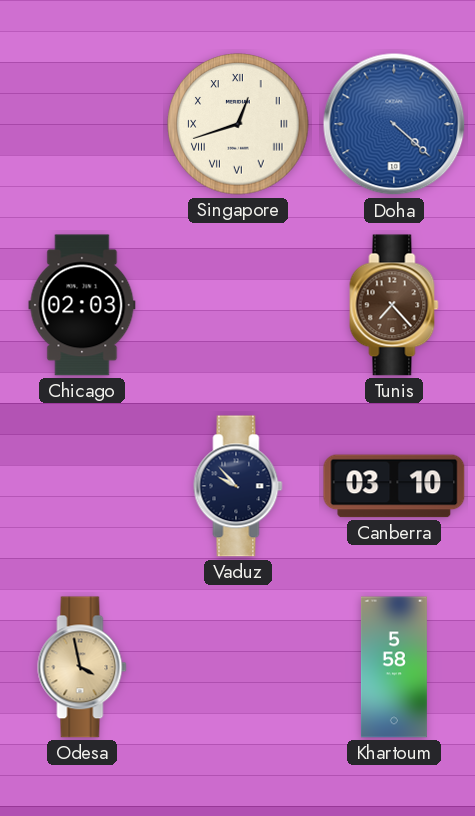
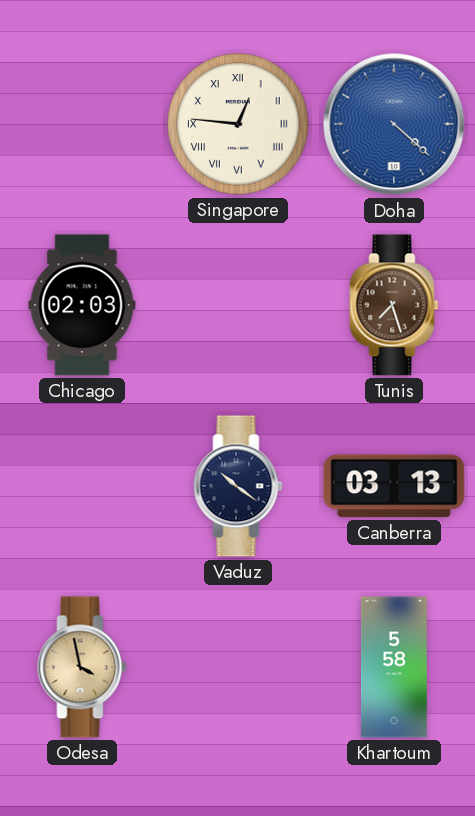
Singapore: 12:42 -> 12:46
Tunis: 7:23 -> 7:27
Vaduz: 9:53 -> 10:21
Canberra: 03:10 -> 03:13
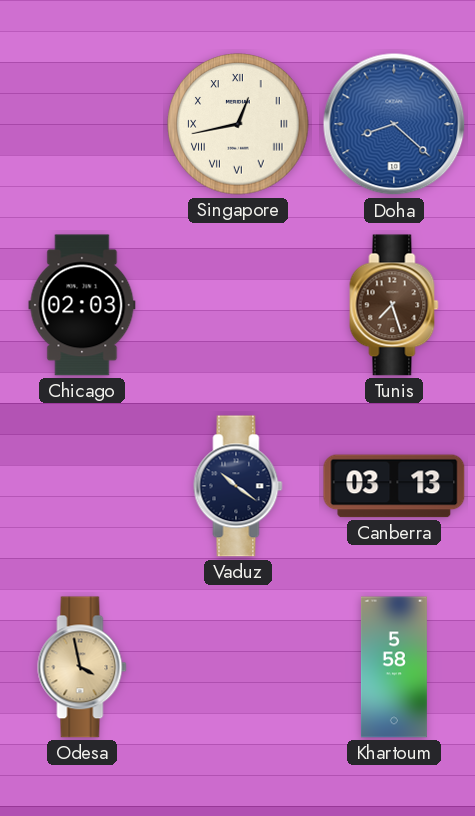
Singapore: 12:46 -> 12:43
Doha: 4:22 -> 8:22
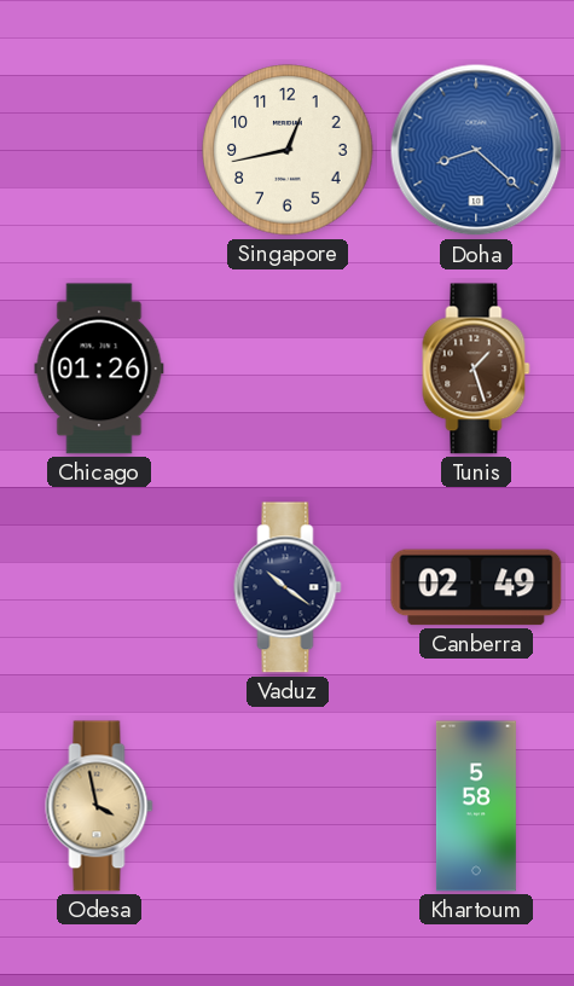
Singapore numerals: Roman -> Arabic
Chicago: 02:03 -> 01:26
Tunis: 7:27 -> 1:27
Canberra: 03:13 -> 02:49
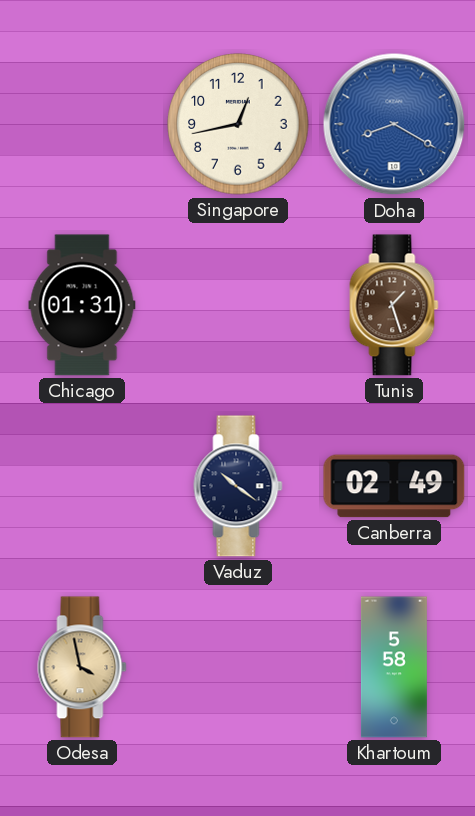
Doha: 8:22 -> 8:20
Chicago: 01:26 -> 01:31
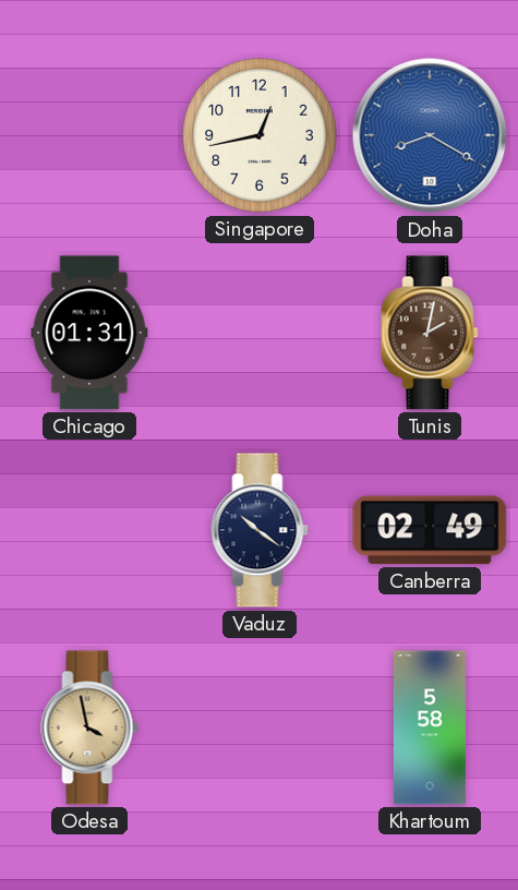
Tunis: 1:27 -> 2:02
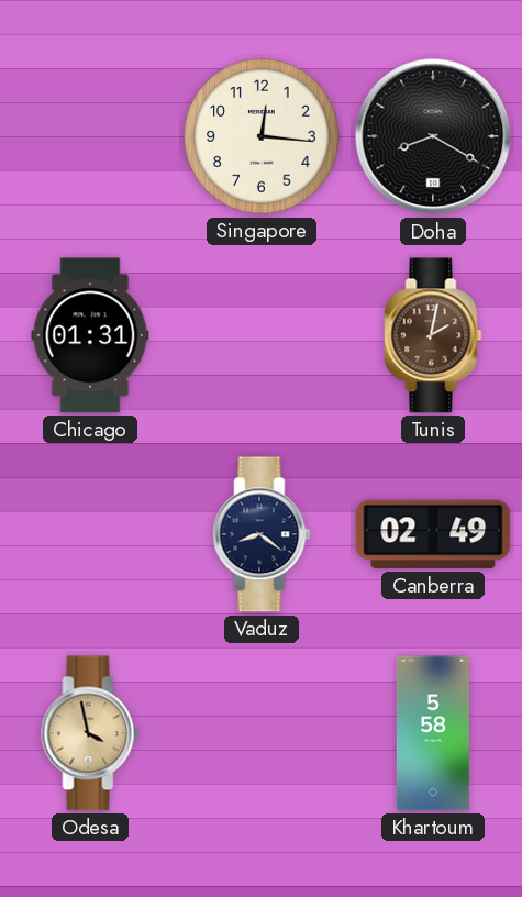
Singapore: 12:43 -> 12:16
Doha dial: blue -> black
Vaduz: 10:21 -> 8:21
